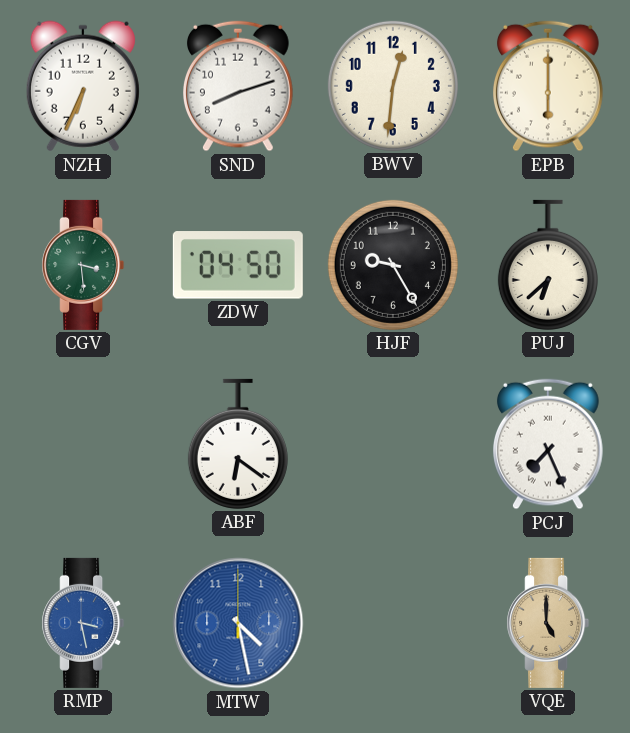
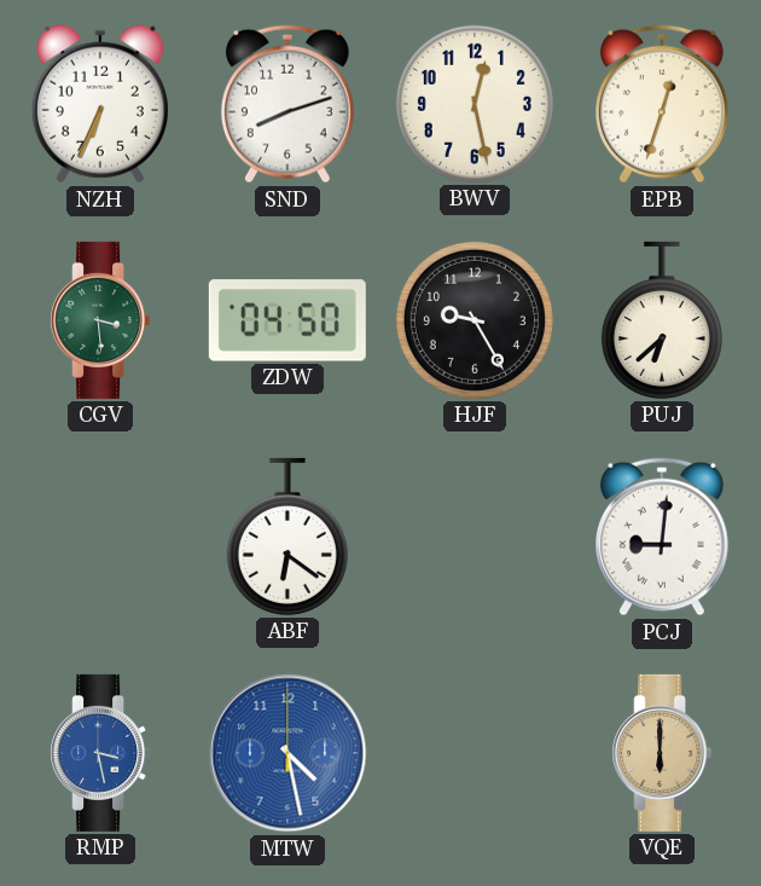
BWV: 12:31 -> 12:28
EPB: 6:00 -> 12:33
PCJ: 7:26 -> 9:01
VQE: 5:00 -> 6:00
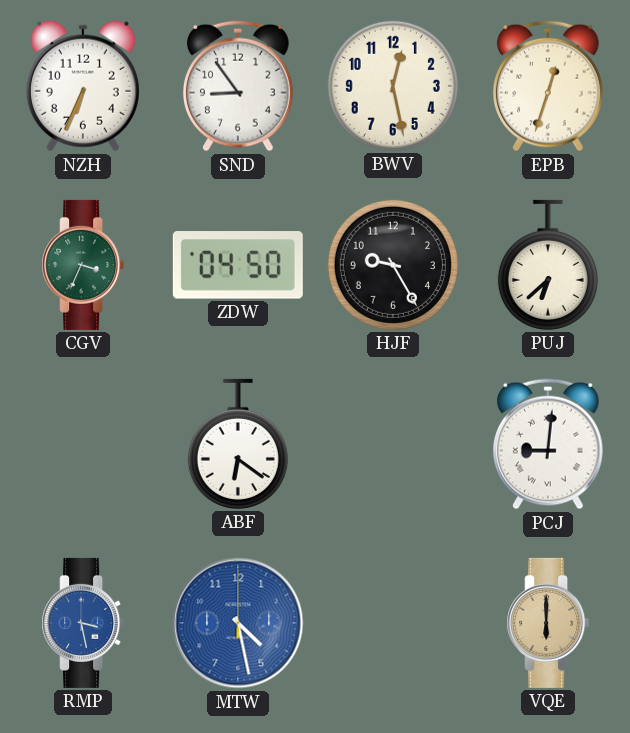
SND: 8:12 -> 8:54
CGV: 3:29 -> 3:34
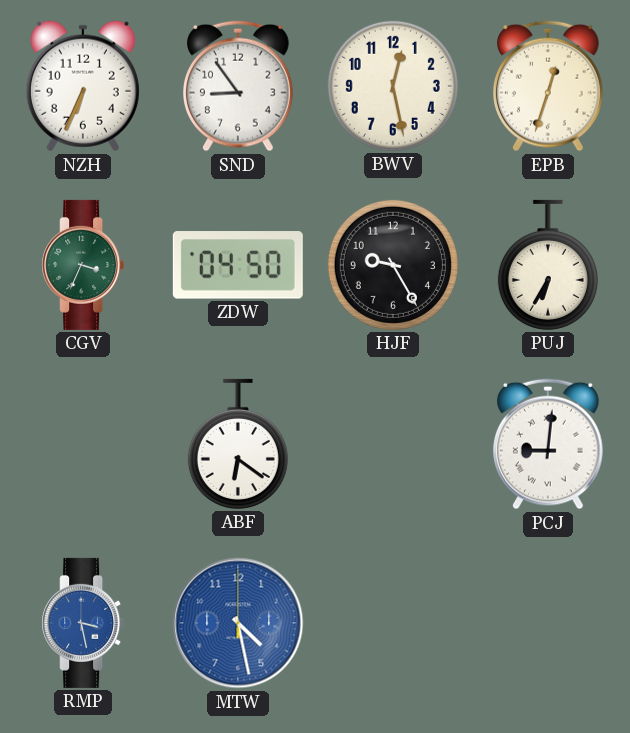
PUJ: 6:38 -> 6:35
VQE: 6:00 -> none
